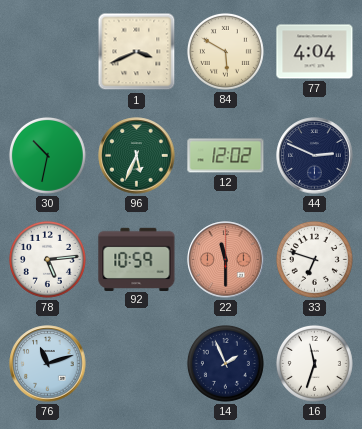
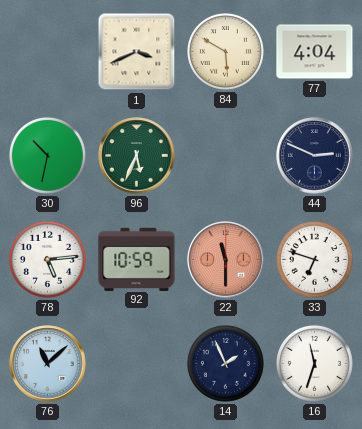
12: 12:02 -> none
76: 11:12 -> 11:08
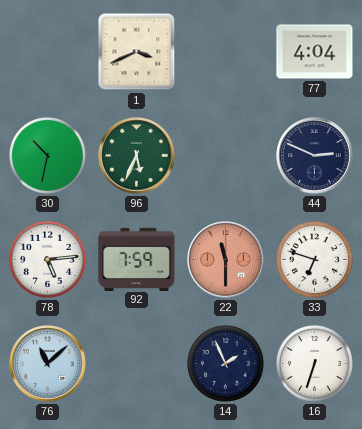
84: 5:50 -> none
92: 10:59 -> 7:59
16: 11:33 -> 6:33
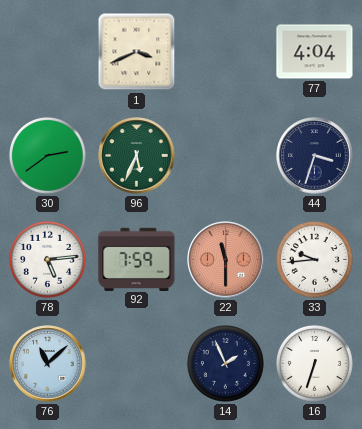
30: 10:32 -> 2:39
44: 2:49 -> 3:33
33: 6:48 -> 9:44
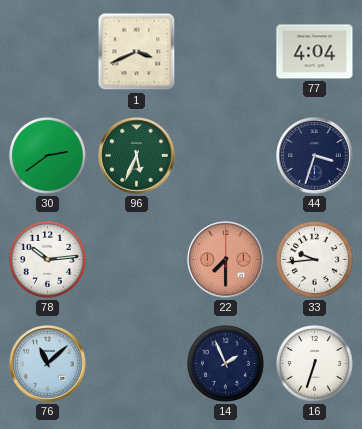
78: 5:14 -> 10:14
92: 7:59 -> none
22: 11:30 -> 7:30
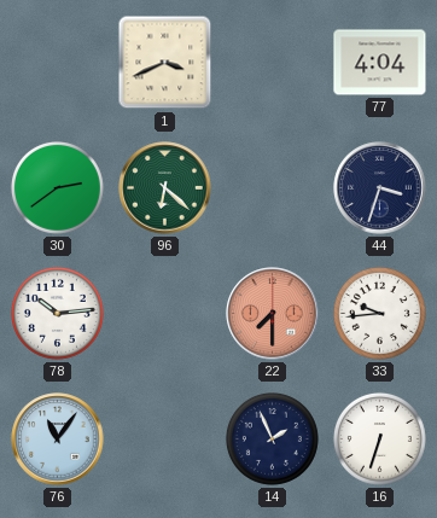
96: 5:34 -> 6:22
76: 11:08 -> 11:06
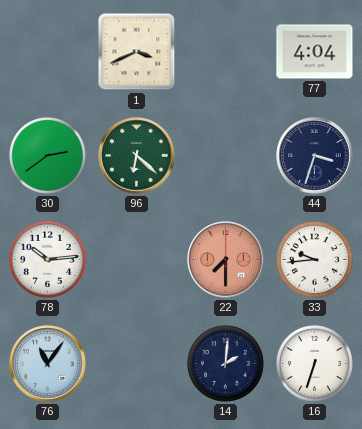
14: 1:56 -> 2:01
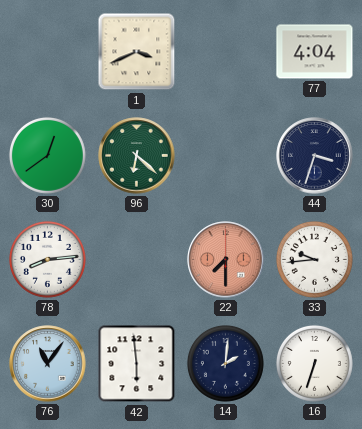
30: 2:39 -> 12:39
78: 10:14 -> 8:14
42: none -> 5:59
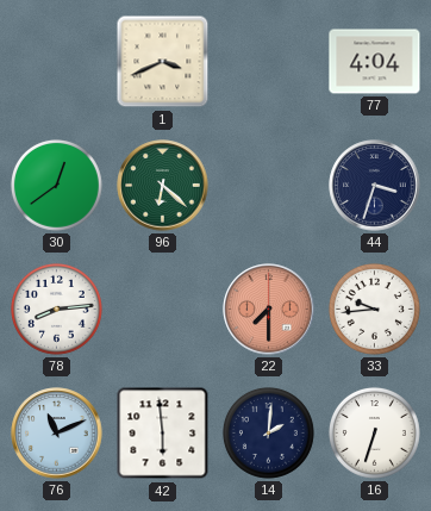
76: 11:06 -> 11:11
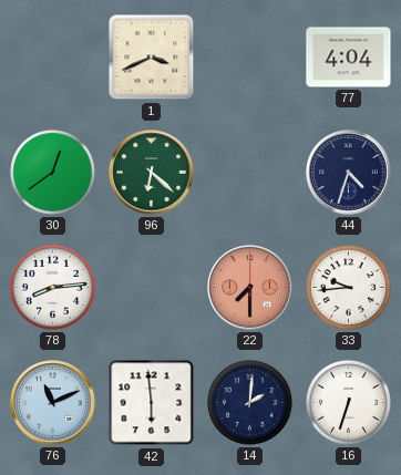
44: 3:33 -> 4:33
